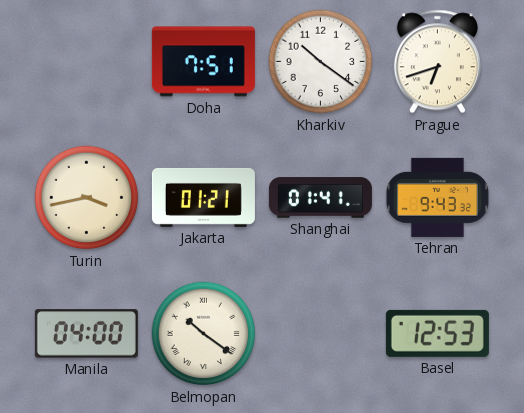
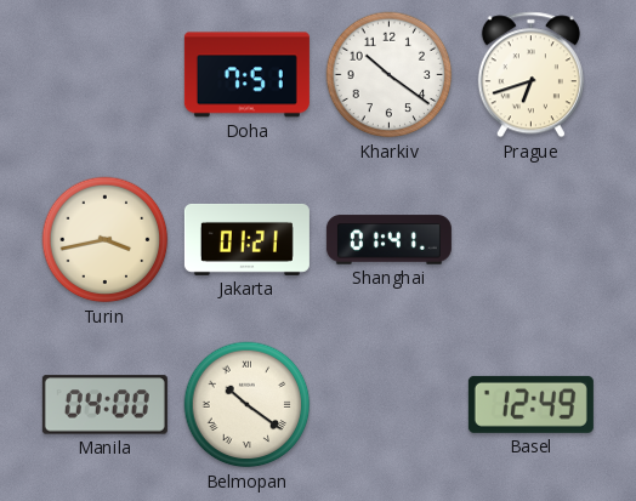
Tehran: 9:43 -> none
Basel: 12:53 -> 12:49
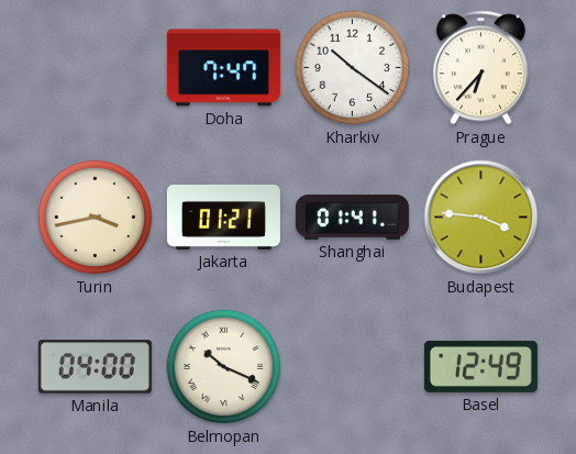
Doha: 7:51 -> 7:47
Prague: 6:42 -> 6:37
Budapest: none -> 3:46
Belmopan: 10:21 -> 10:19
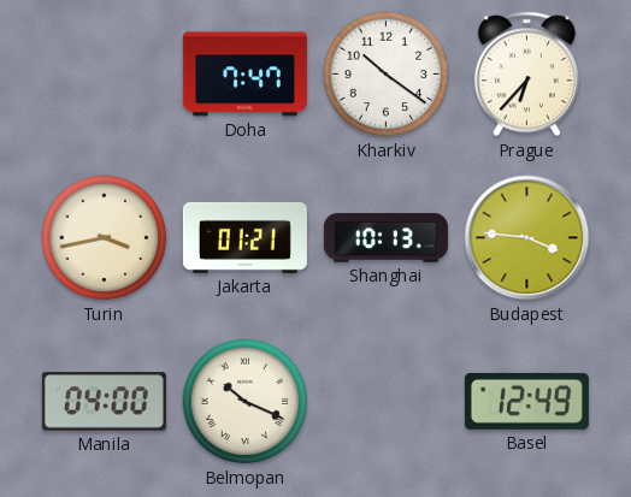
Shanghai: 01:41 -> 10:13
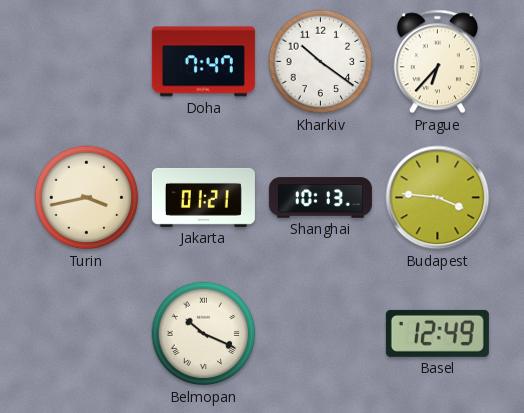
Manila: 04:00 -> none
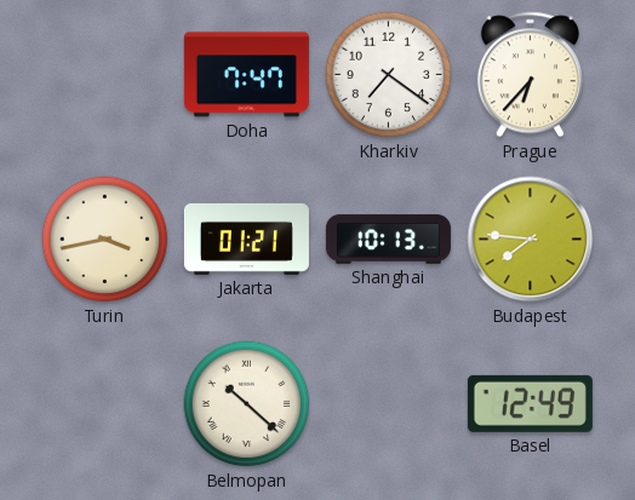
Kharkiv: 10:21 -> 7:21
Budapest: 3:46 -> 7:46
Belmopan: 10:19 -> 10:22
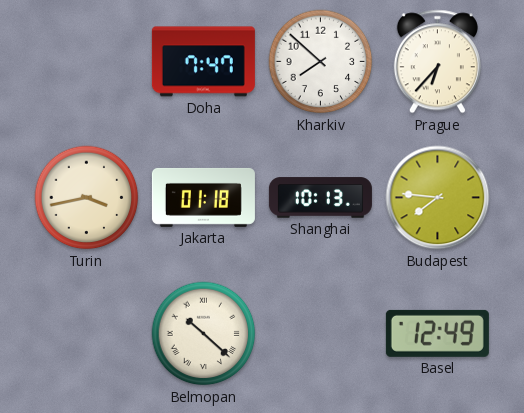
Kharkiv: 7:21 -> 7:52
Jakarta: 01:21 -> 01:18
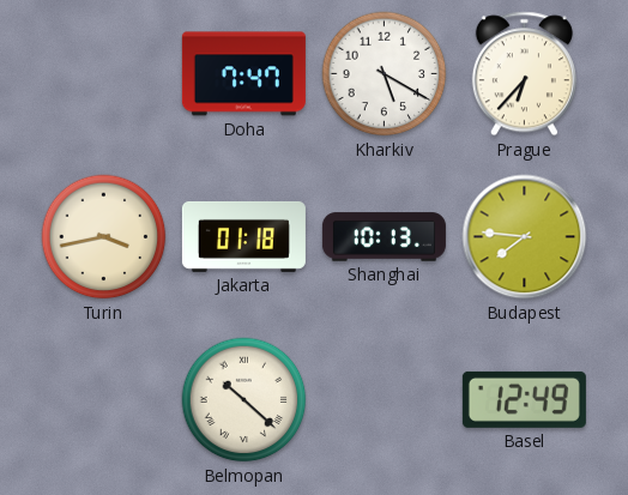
Kharkiv: 7:52 -> 5:20
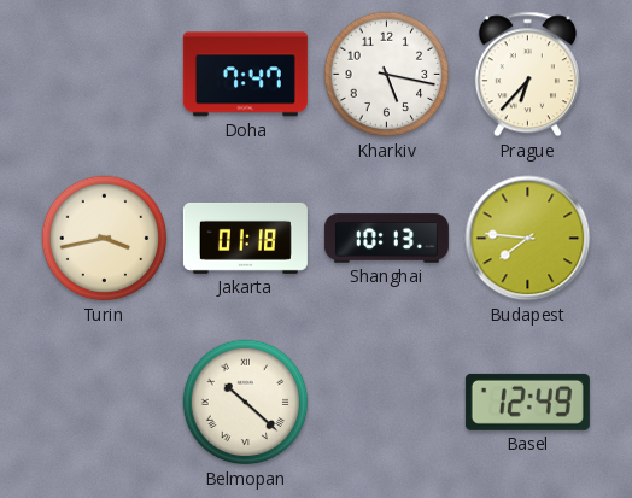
Kharkiv: 5:20 -> 5:17
